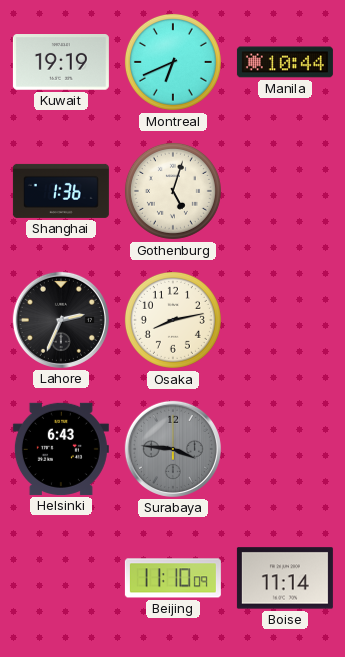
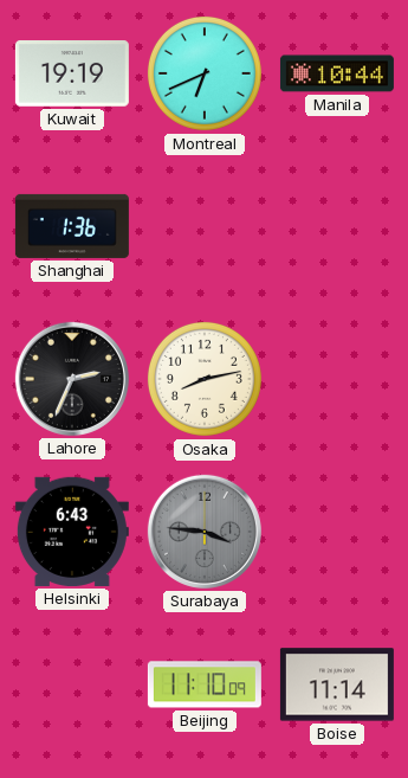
Gothenburg: 5:03 -> none
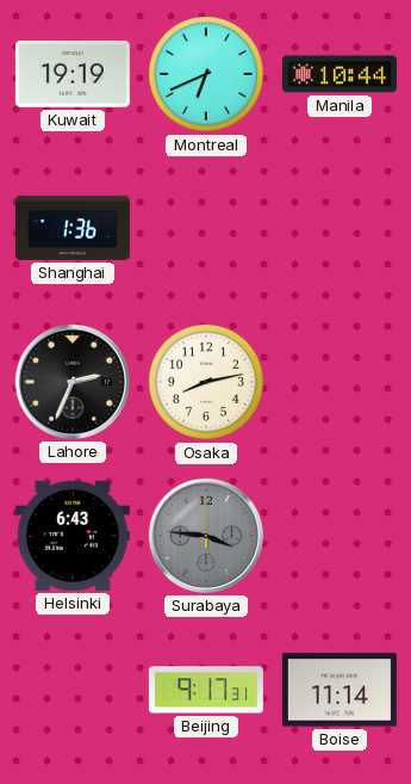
Beijing: 11:10 -> 9:17
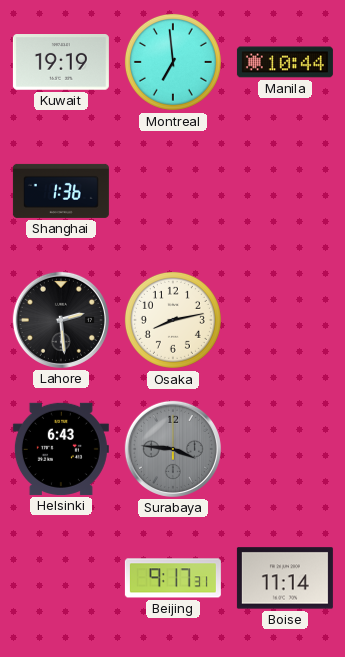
Montreal: 6:41 -> 6:59
Lahore: 2:34 -> 2:29
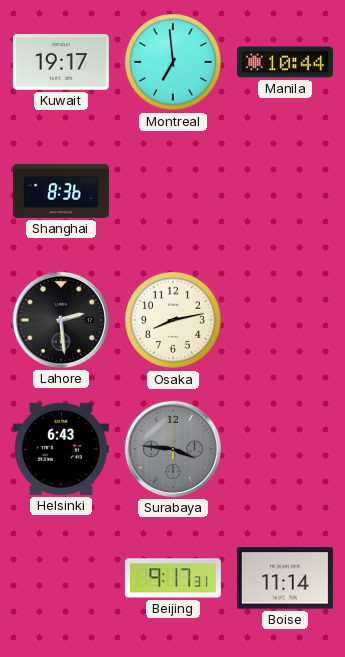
Kuwait: 19:19 -> 19:17
Shanghai: 1:36 -> 8:36
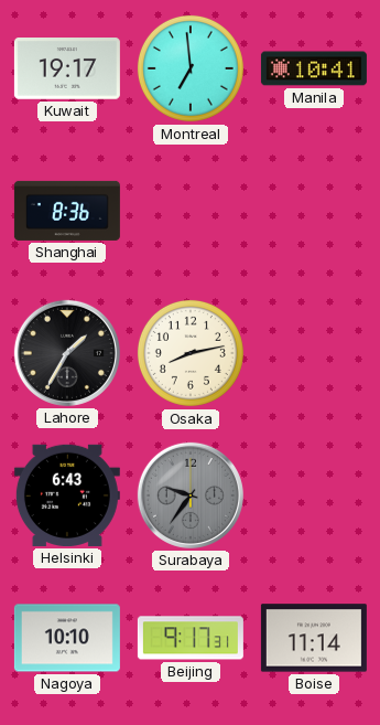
Manila: 10:44 -> 10:41
Lahore: 2:29 -> 1:35
Surabaya: 3:46 -> 9:36
Nagoya: none -> 10:10
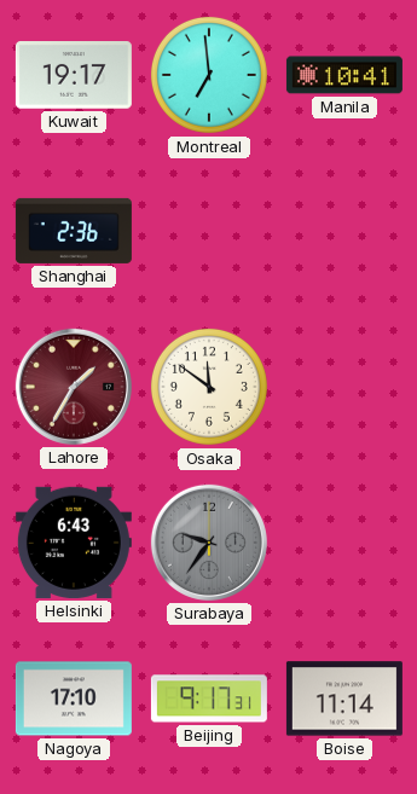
Shanghai: 8:36 -> 2:36
Lahore dial: black -> burgundy
Osaka: 8:13 -> 11:51
Nagoya: 10:10 -> 17:10
